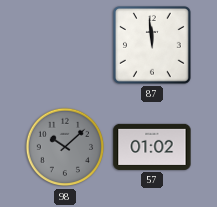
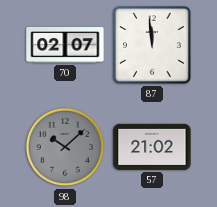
70: none -> 02:07
57: 01:02 -> 21:02
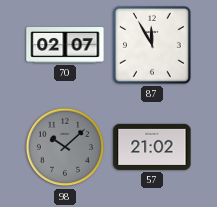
87: 11:59 -> 11:55
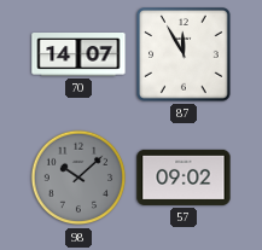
70: 02:07 -> 14:07
57: 21:02 -> 09:02
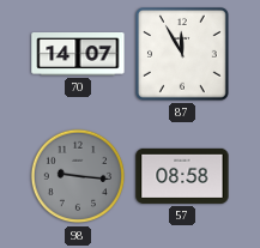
98: 10:08 -> 9:16
57: 09:02 -> 08:58
